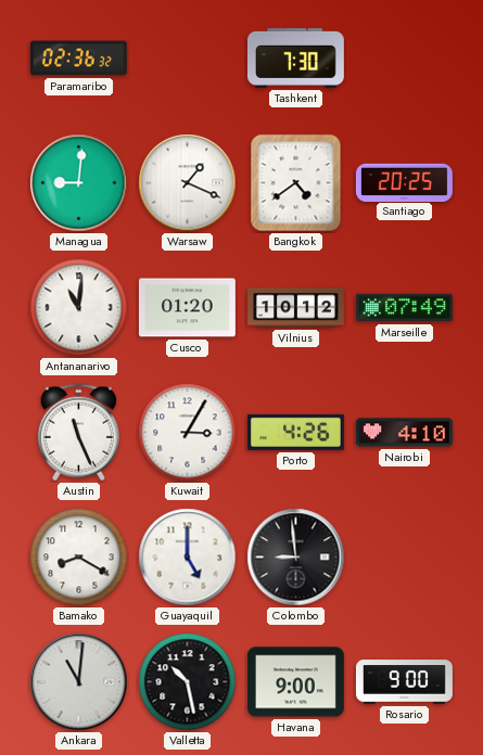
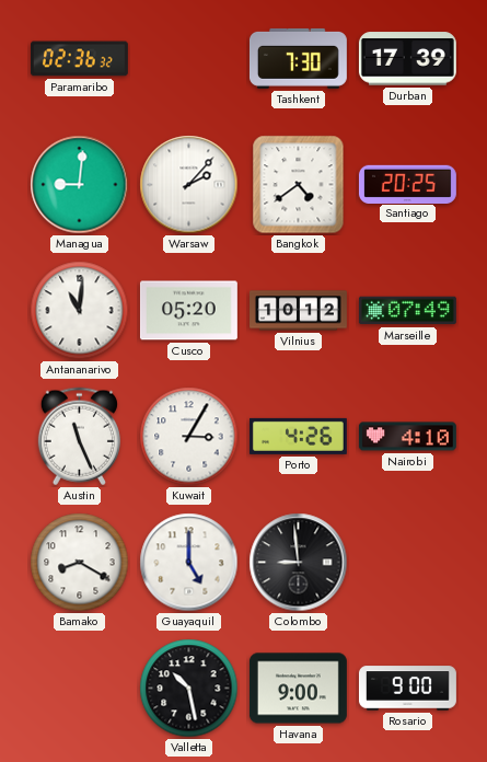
Durban: none -> 17:39
Warsaw: 1:19 -> 2:07
Cusco: 01:20 -> 05:20
Ankara: 11:01 -> none
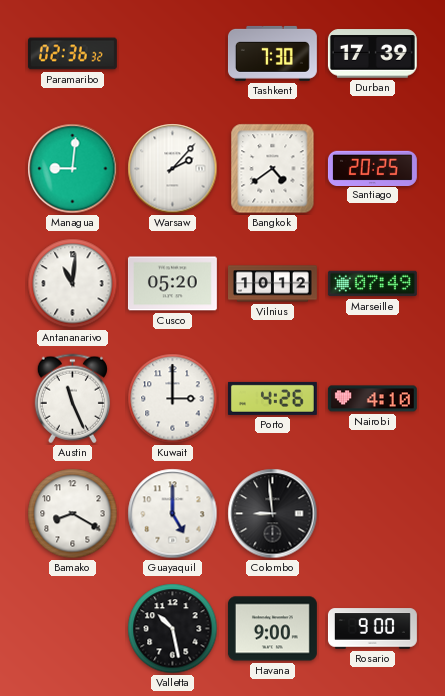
Kuwait: 3:05 -> 3:00
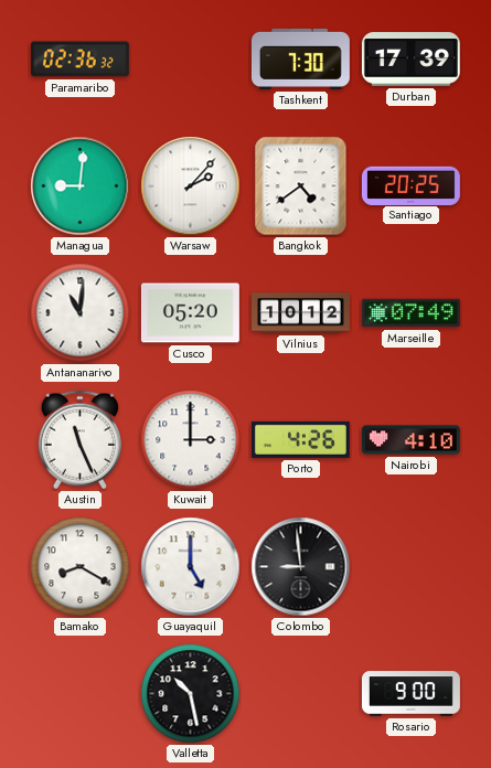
Havana: 9:00 -> none
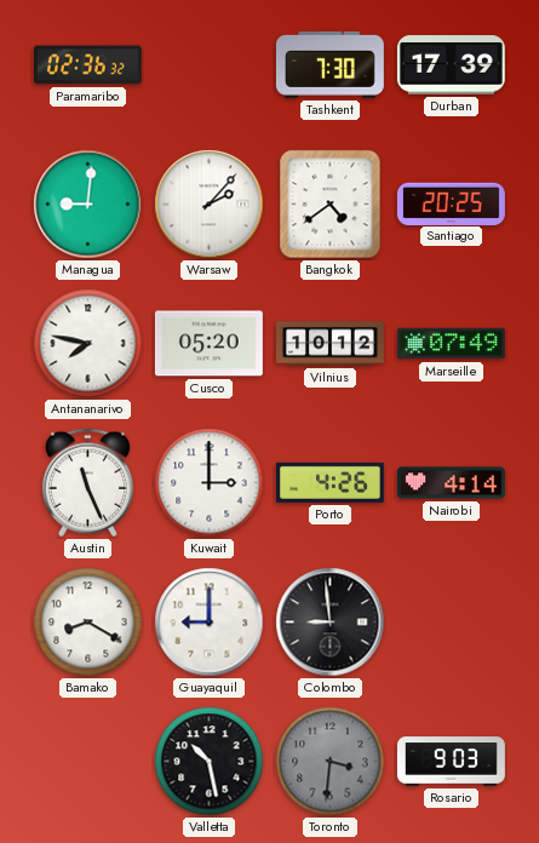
Antananarivo: 11:01 -> 7:47
Nairobi: 4:10 -> 4:14
Guayaquil: 5:00 -> 9:00
Toronto: none -> 3:31
Rosario: 9:00 -> 9:03
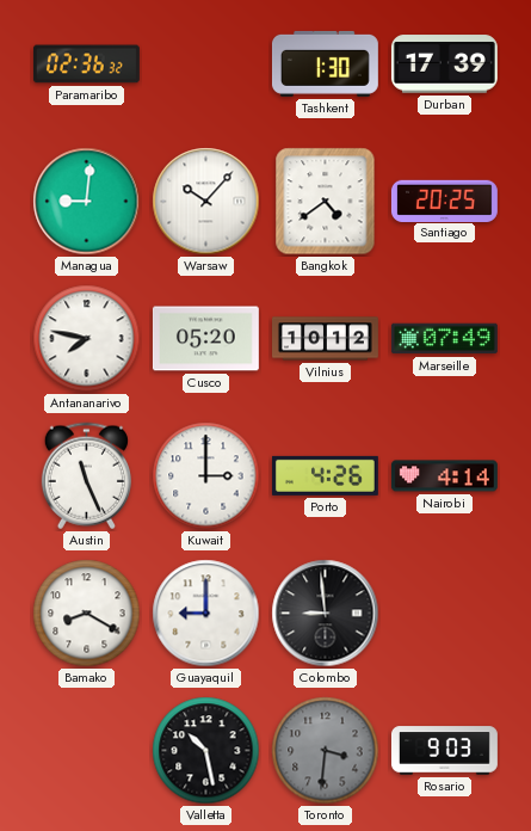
Tashkent: 7:30 -> 1:30
Warsaw: 2:07 -> 10:07
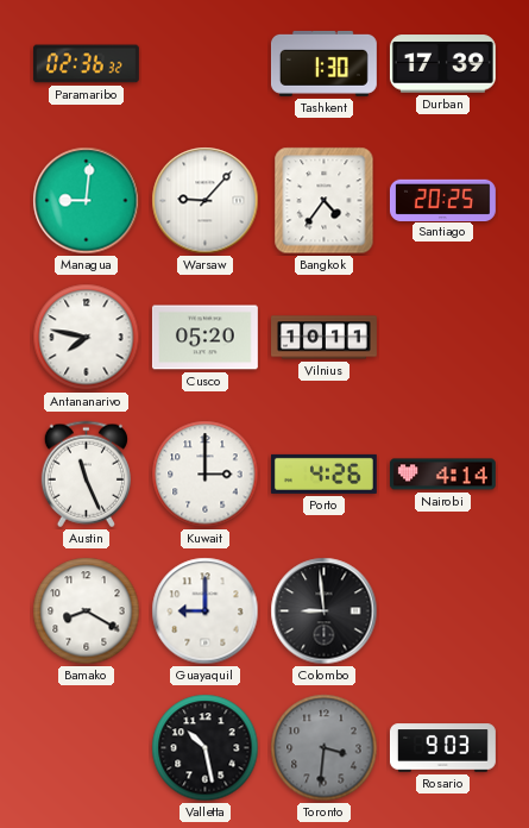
Warsaw: 10:07 -> 9:07
Bangkok: 4:39 -> 4:36
Vilnius: 10:12 -> 10:11
Marseille: 07:49 -> none
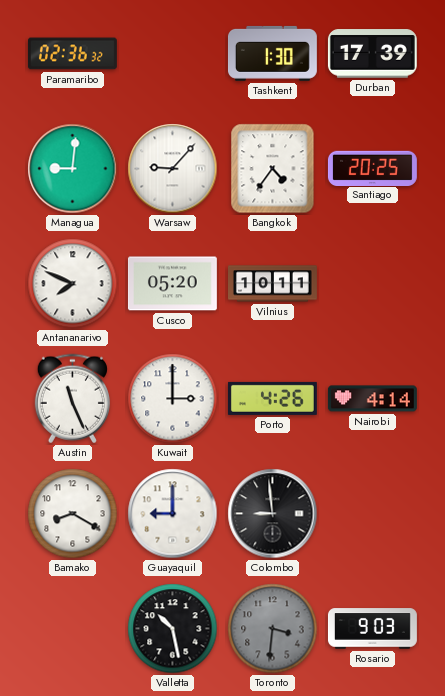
Antananarivo: 7:47 -> 7:49
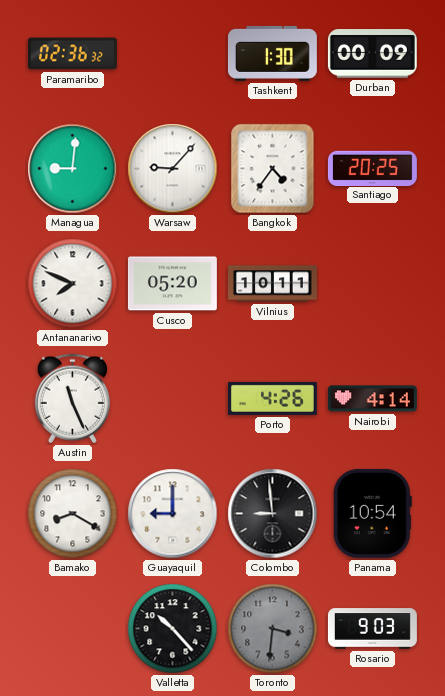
Durban: 17:39 -> 00:09
Kuwait: 3:00 -> none
Panama: none -> 10:54
Valletta: 10:28 -> 10:23
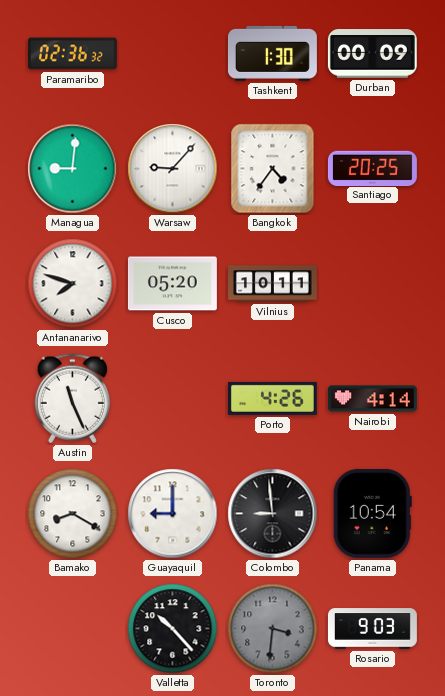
Antananarivo: 7:49 -> 7:48
